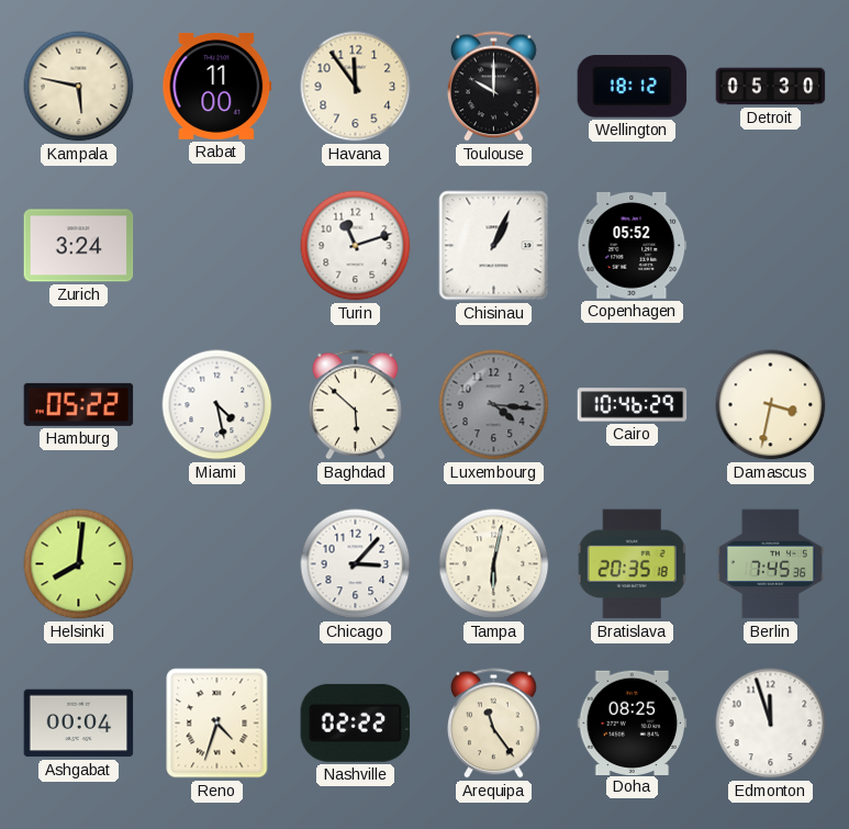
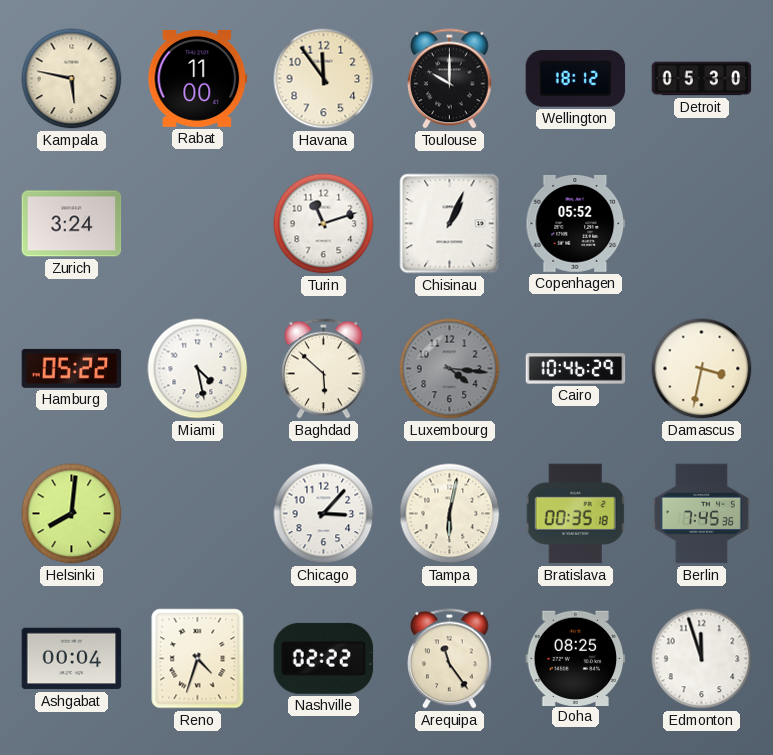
Bratislava: 20:35 -> 00:35
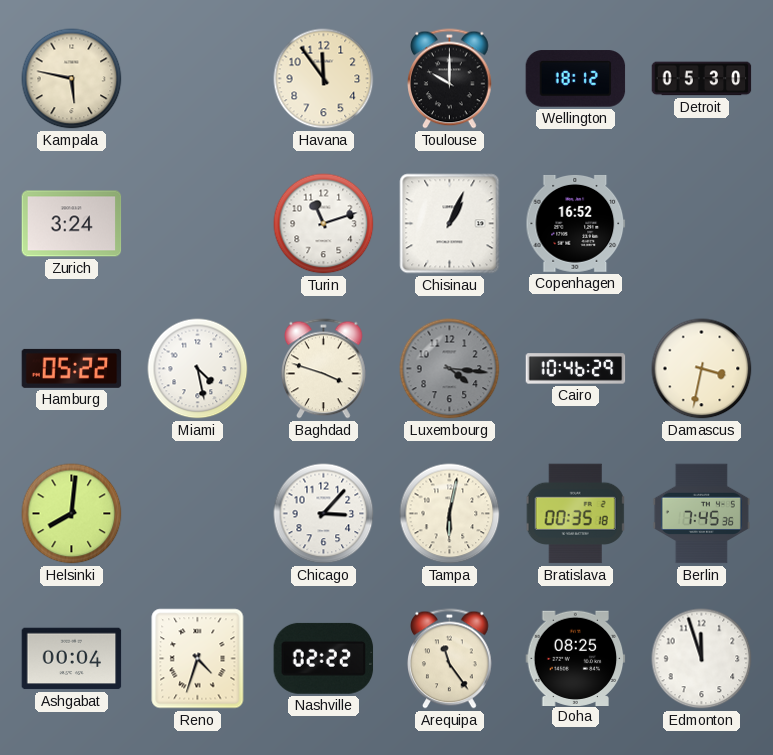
Rabat: 11:00 -> none
Copenhagen: 05:52 -> 16:52
Baghdad: 5:52 -> 3:48
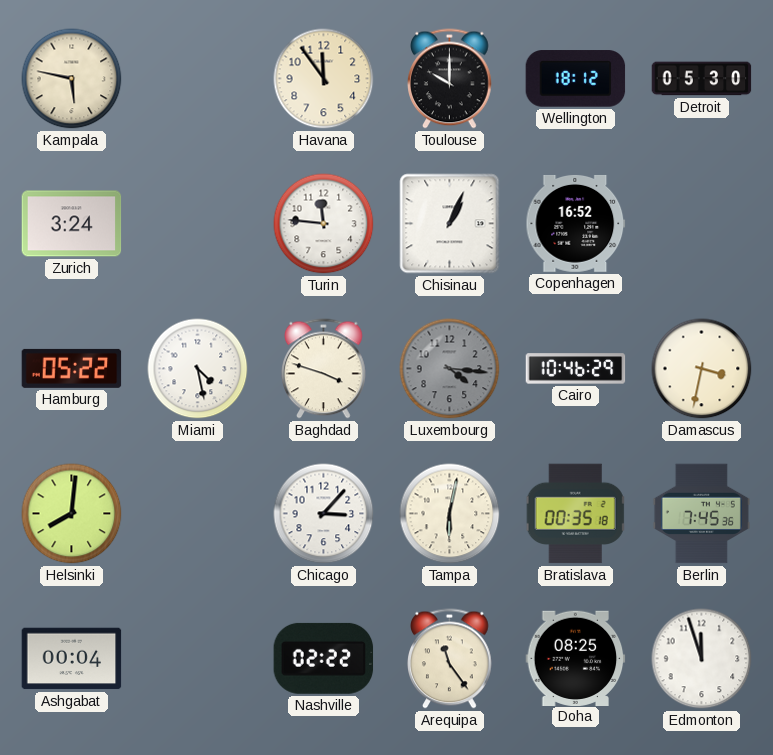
Turin: 11:12 -> 11:46
Reno: 4:33 -> none
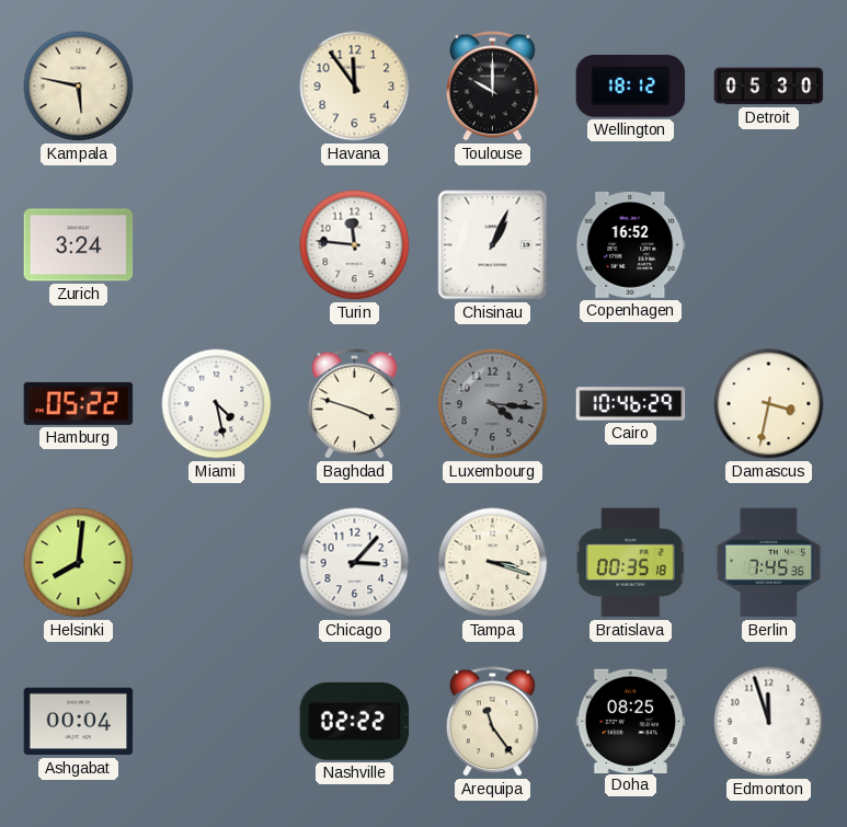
Tampa: 6:02 -> 3:18
